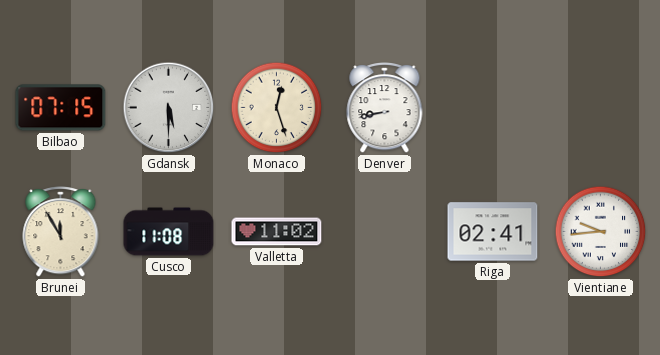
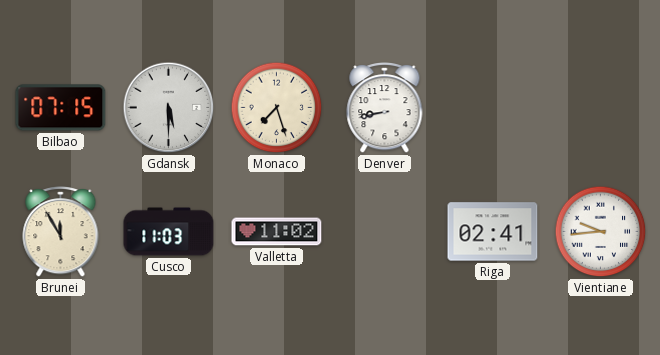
Monaco: 12:27 -> 7:27
Cusco: 11:08 -> 11:03
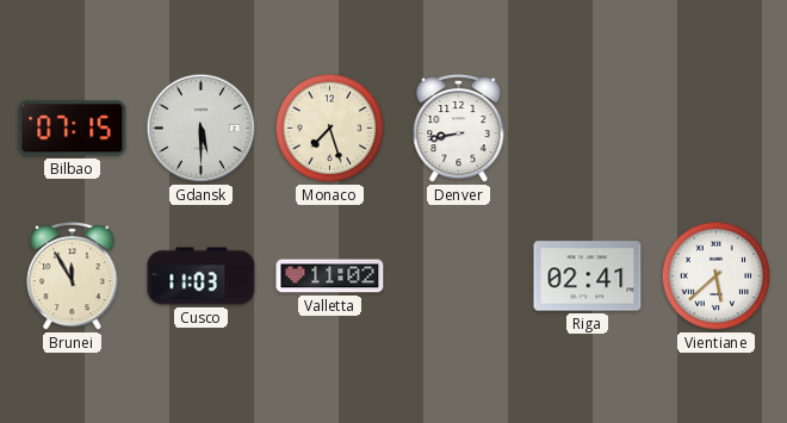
Vientiane: 9:44 -> 5:38
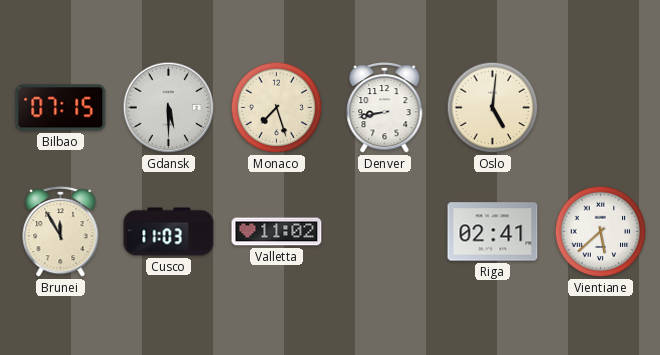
Oslo: none -> 5:01
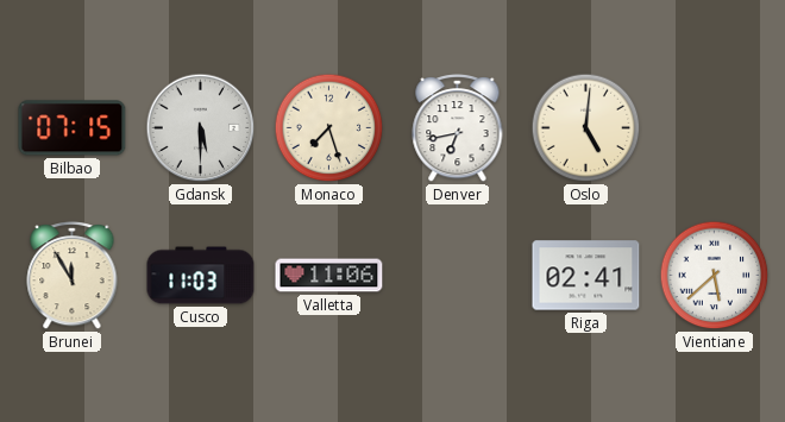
Denver: 8:43 -> 6:43
Valletta: 11:02 -> 11:06
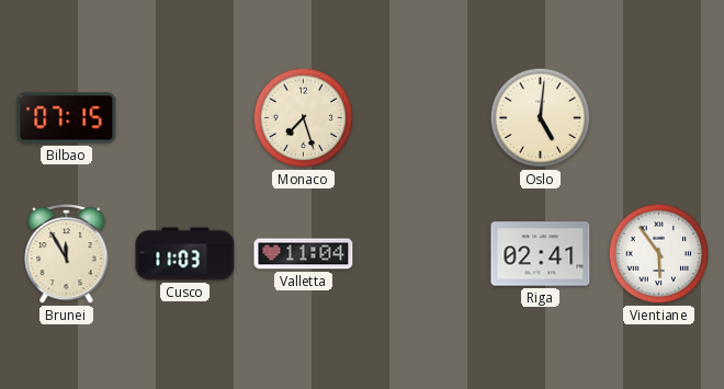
Gdansk: 5:30 -> none
Denver: 6:43 -> none
Valletta: 11:06 -> 11:04
Vientiane: 5:38 -> 5:54
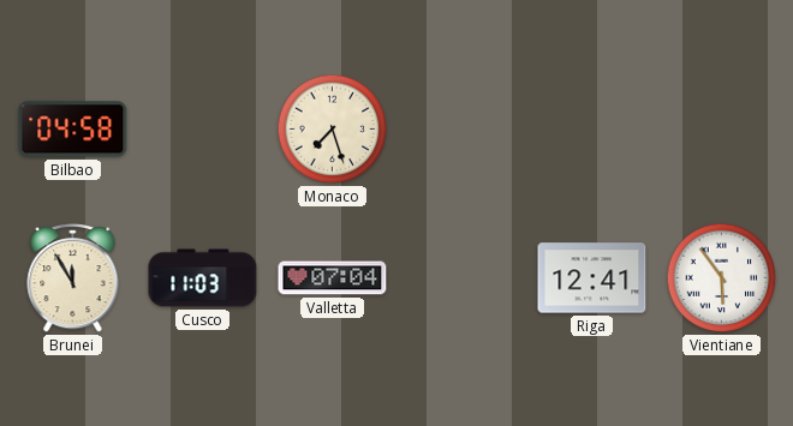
Bilbao: 07:15 -> 04:58
Oslo: 5:01 -> none
Valletta: 11:04 -> 07:04
Riga: 02:41 -> 12:41
